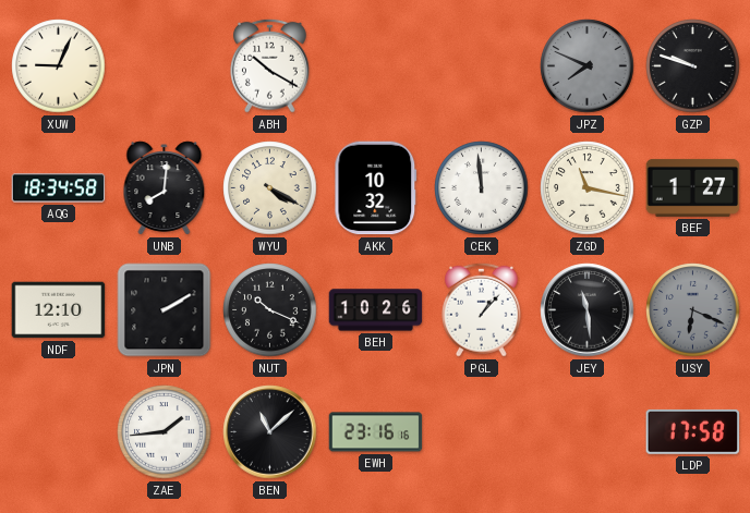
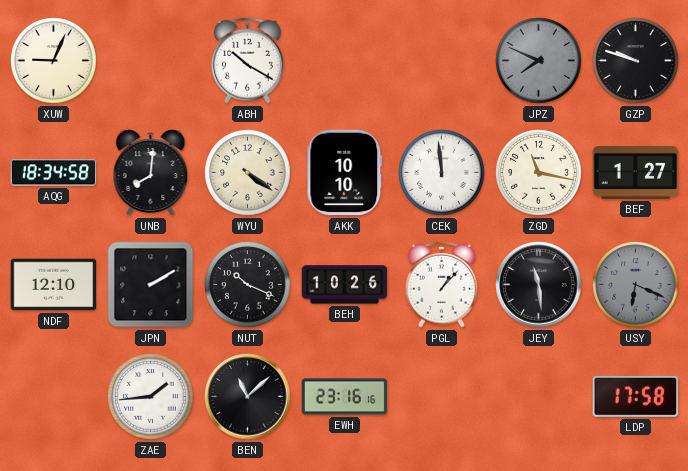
WYU: 4:20 -> 4:21
AKK: 10:32 -> 10:10
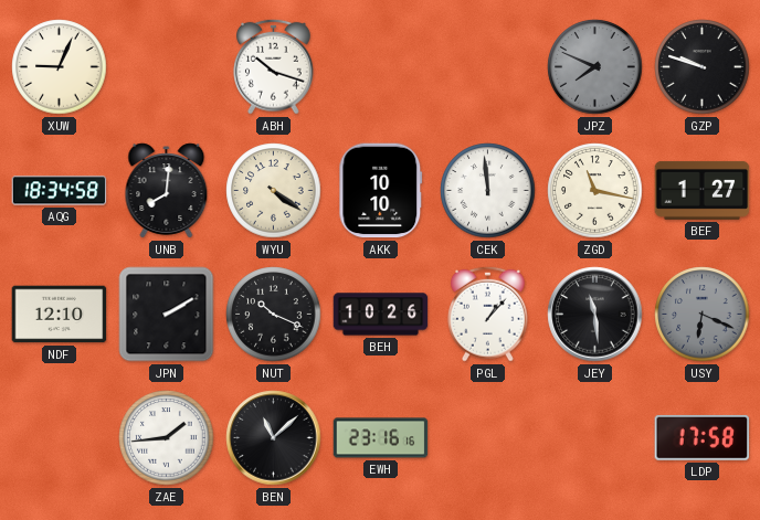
ABH: 10:20 -> 10:18
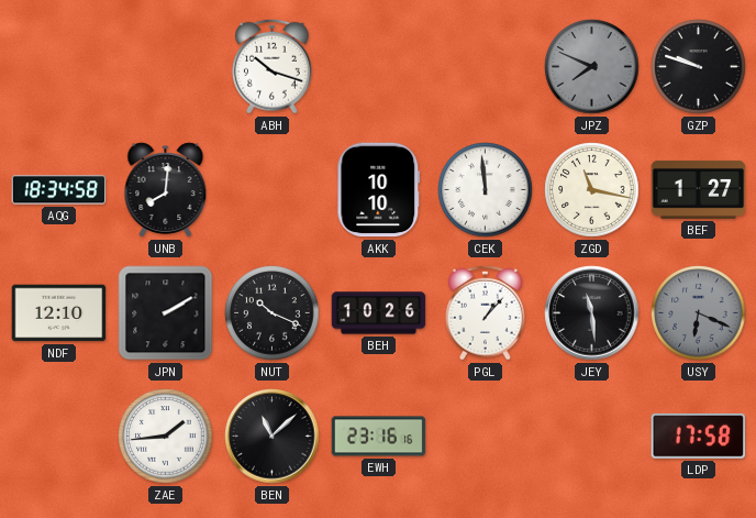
XUW: 9:04 -> none
WYU: 4:21 -> none
